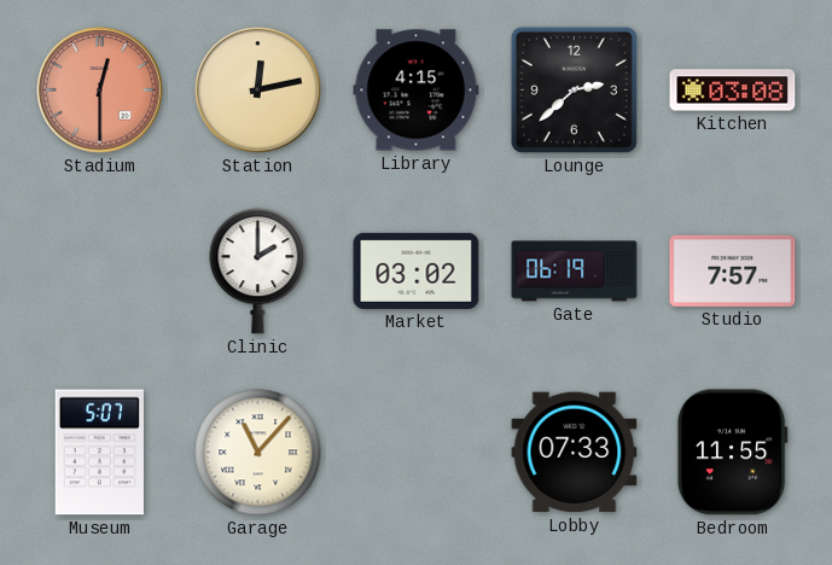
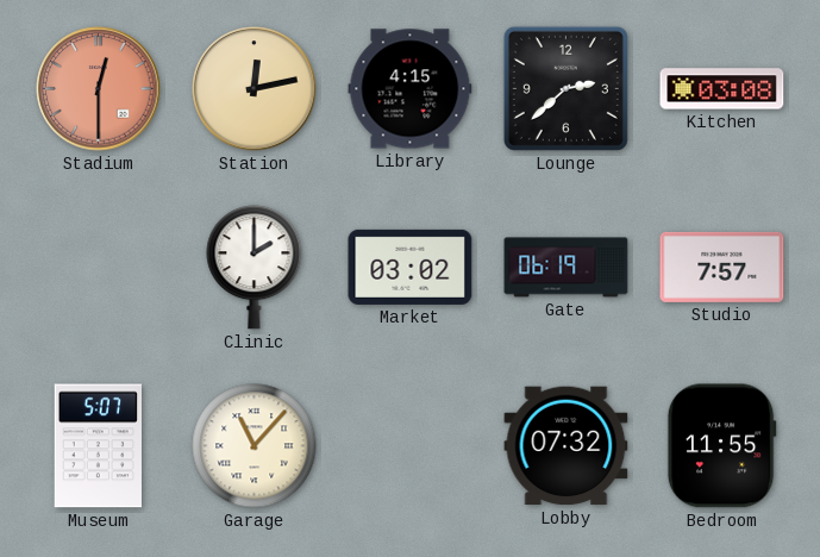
Lobby: 07:33 -> 07:32
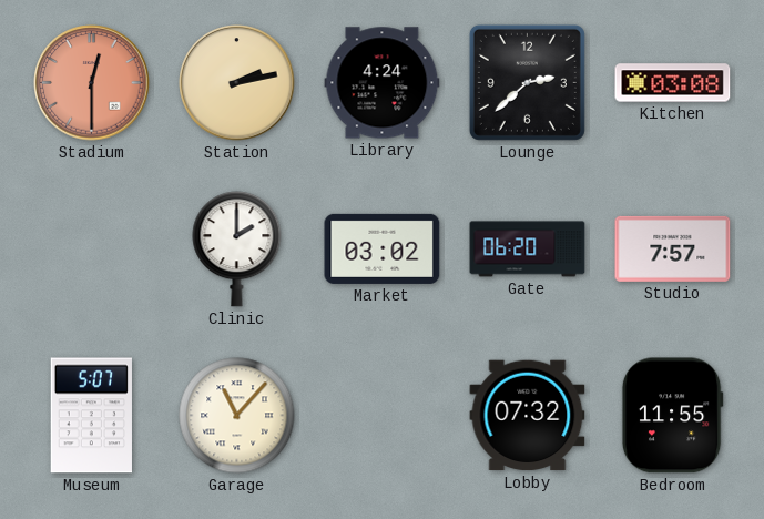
Station: 12:13 -> 2:13
Library: 4:15 -> 4:24
Gate: 06:19 -> 06:20
